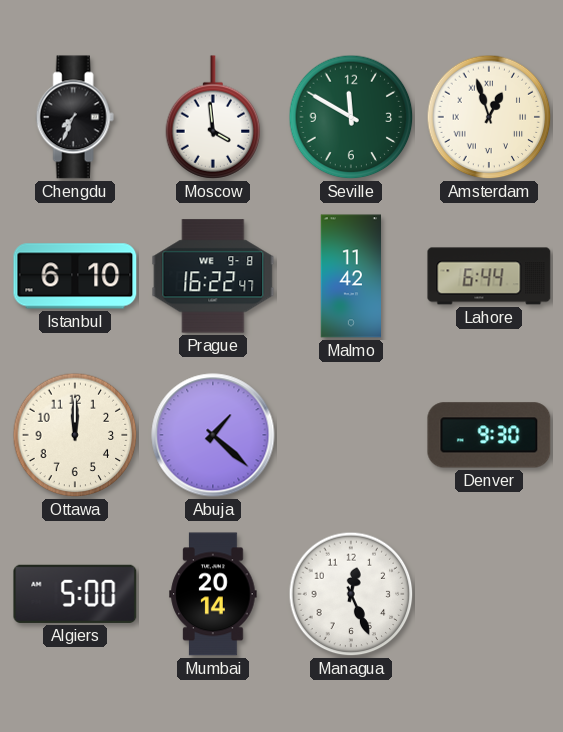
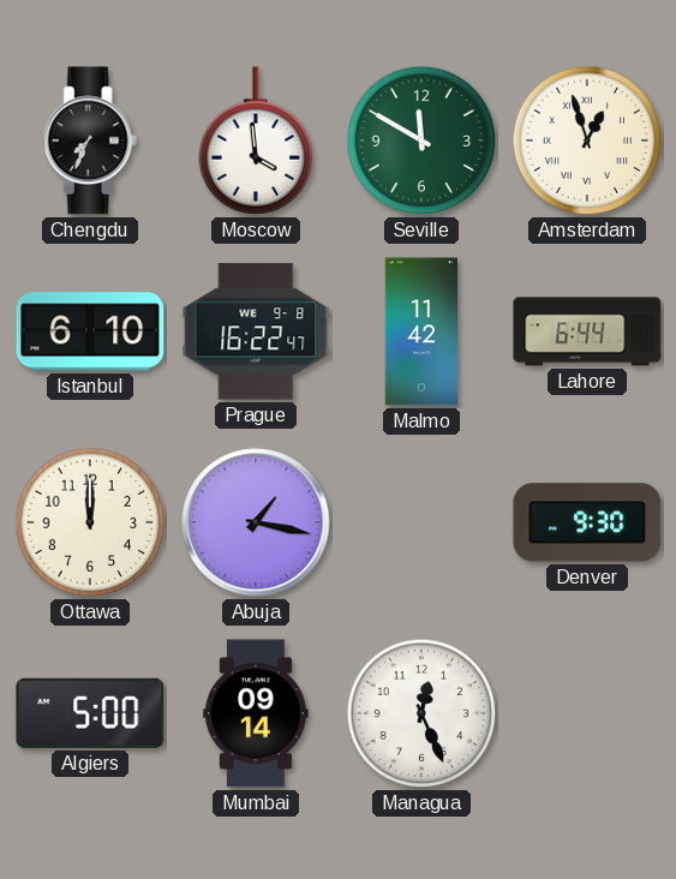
Abuja: 1:22 -> 1:17
Mumbai: 20:14 -> 09:14
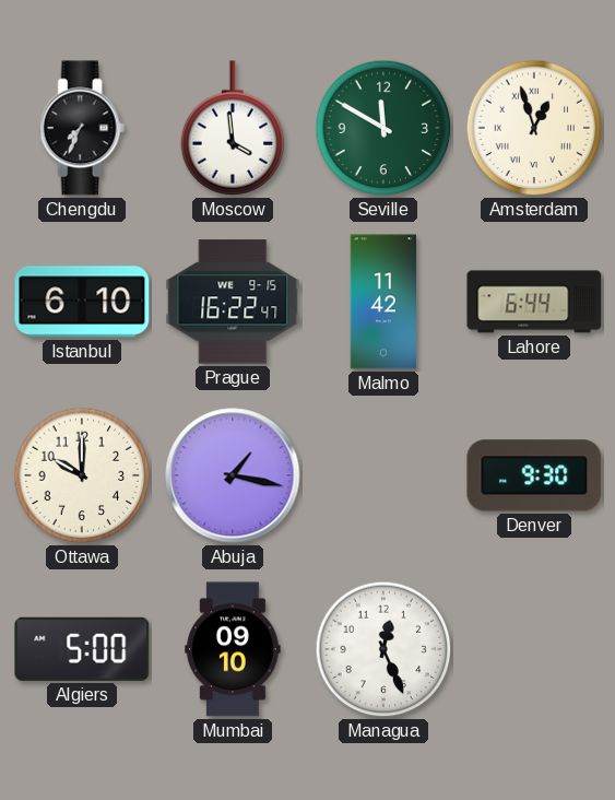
Prague date: WE 9-8 -> WE 9-15
Ottawa: 12:00 -> 10:00
Mumbai: 09:14 -> 09:10
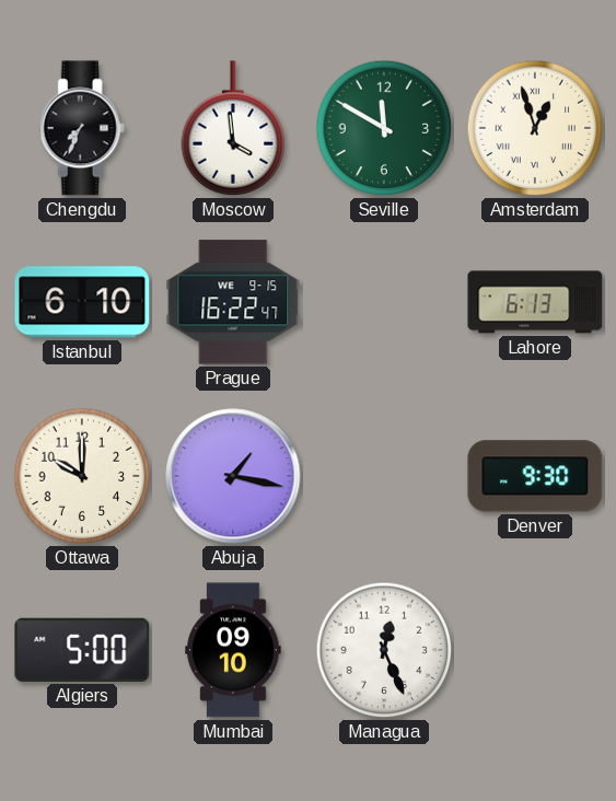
Malmo: 11:42 -> none
Lahore: 6:44 -> 6:13
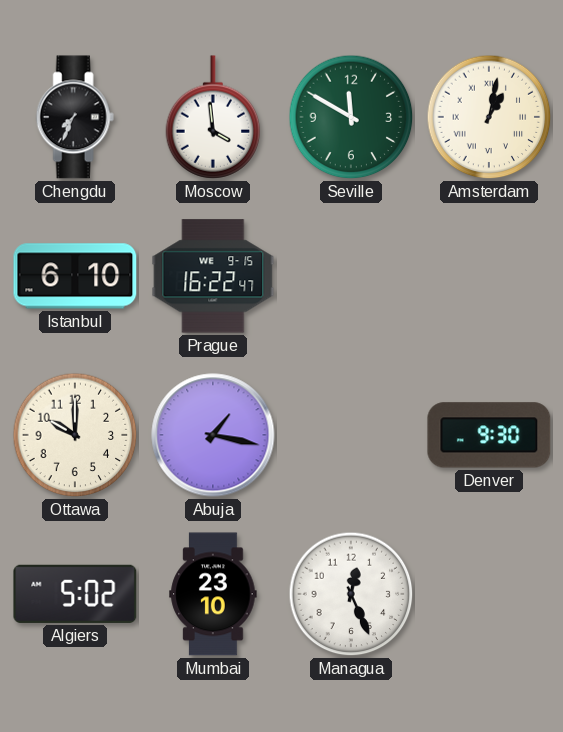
Amsterdam: 12:57 -> 1:02
Lahore: 6:13 -> none
Algiers: 5:00 -> 5:02
Mumbai: 09:10 -> 23:10
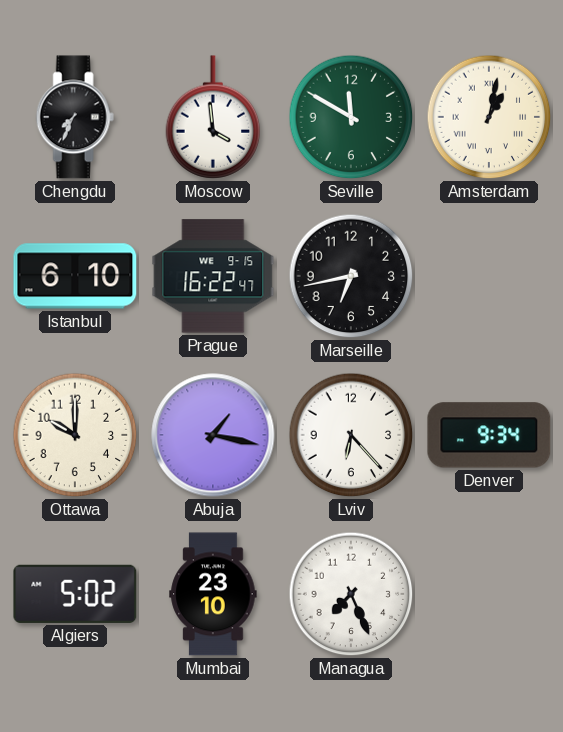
Marseille: none -> 6:43
Lviv: none -> 6:23
Denver: 9:30 -> 9:34
Managua: 12:26 -> 7:26
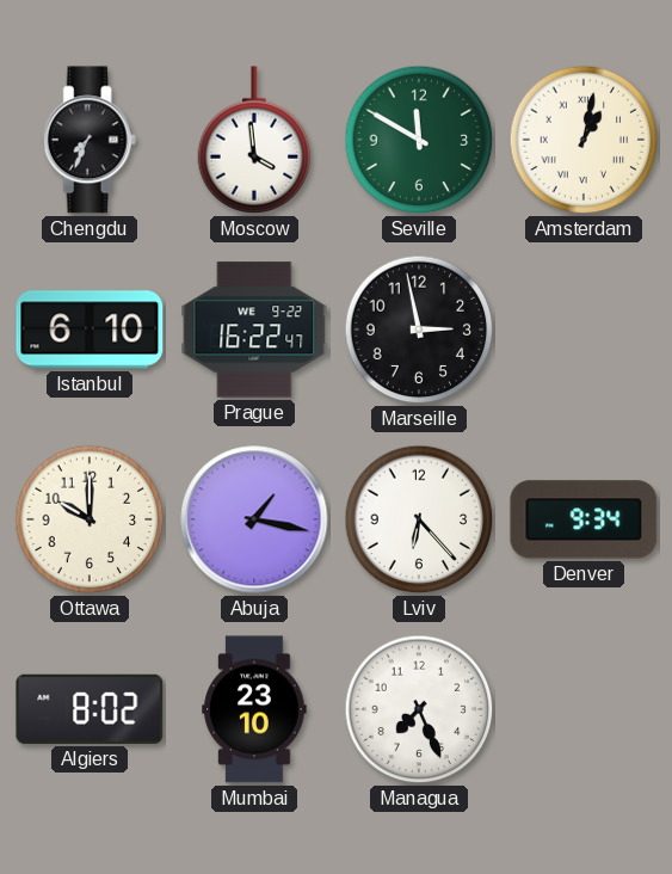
Prague date: WE 9-15 -> WE 9-22
Marseille: 6:43 -> 2:58
Algiers: 5:02 -> 8:02
